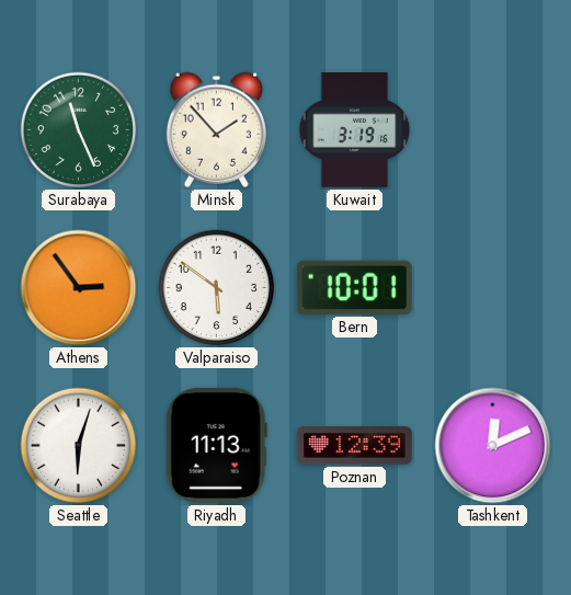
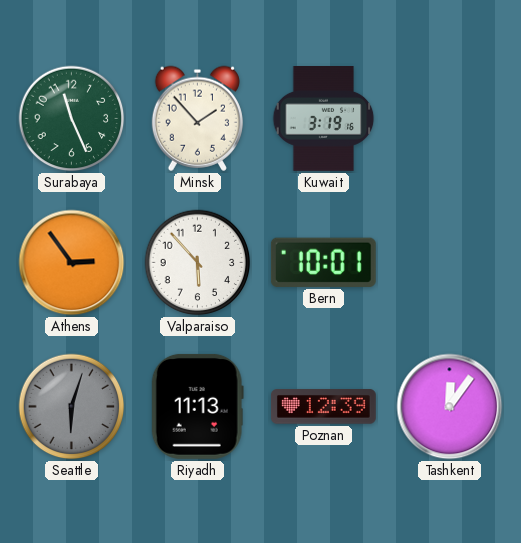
Valparaiso: 5:51 -> 5:53
Seattle dial: white -> grey
Tashkent: 12:11 -> 12:06
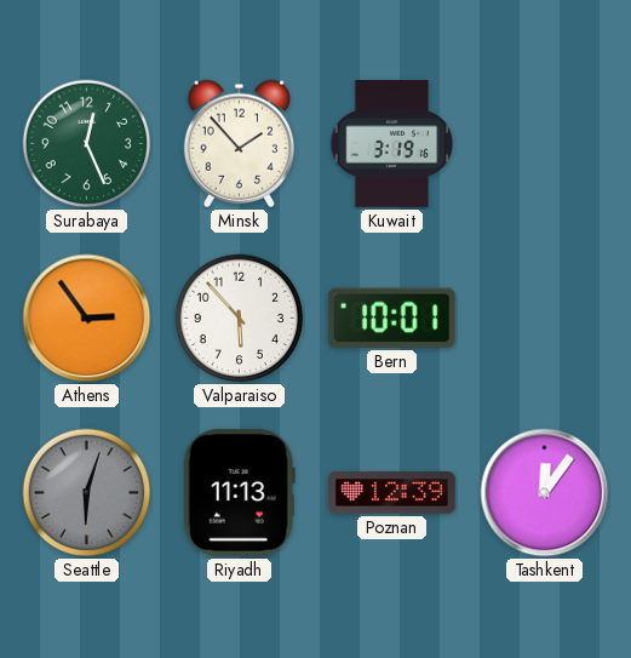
Surabaya: 11:26 -> 12:26
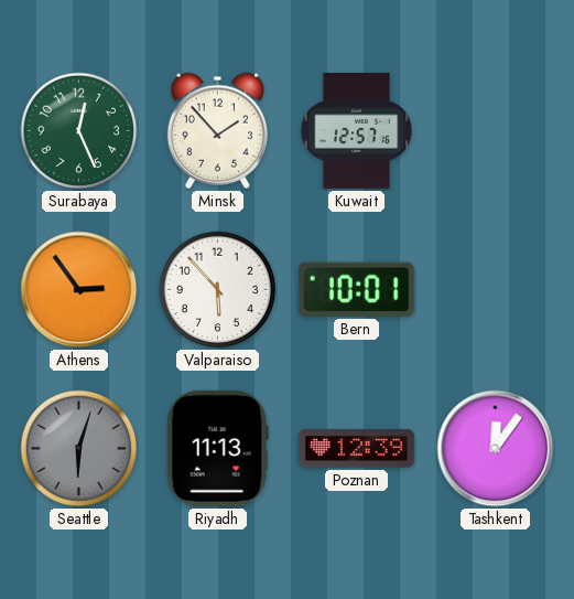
Kuwait: 3:19 -> 12:57
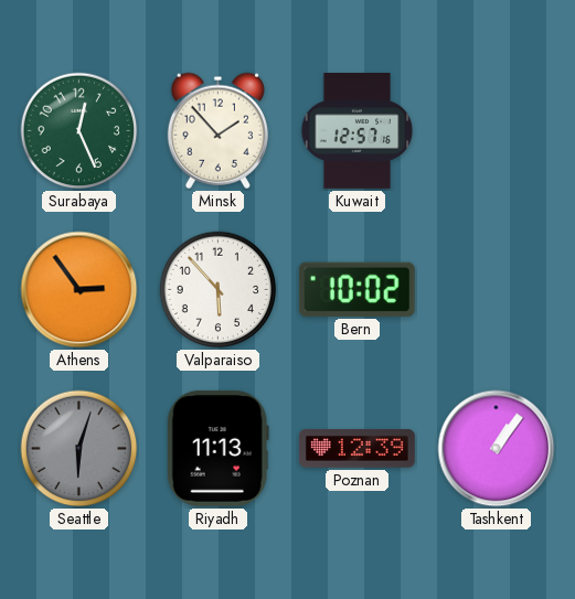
Bern: 10:01 -> 10:02
Tashkent: 12:06 -> 1:06
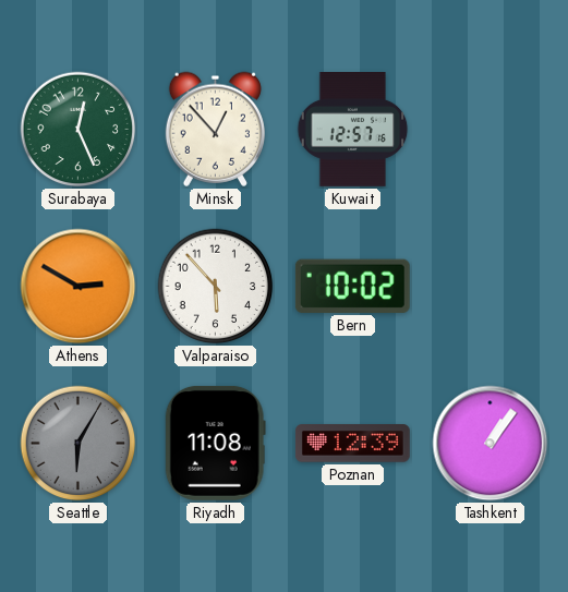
Minsk: 1:53 -> 12:53
Athens: 2:54 -> 2:50
Seattle: 6:03 -> 6:05
Riyadh: 11:13 -> 11:08
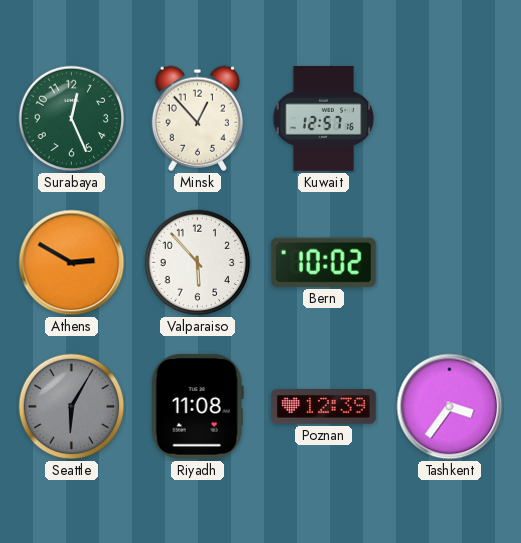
Tashkent: 1:06 -> 3:36
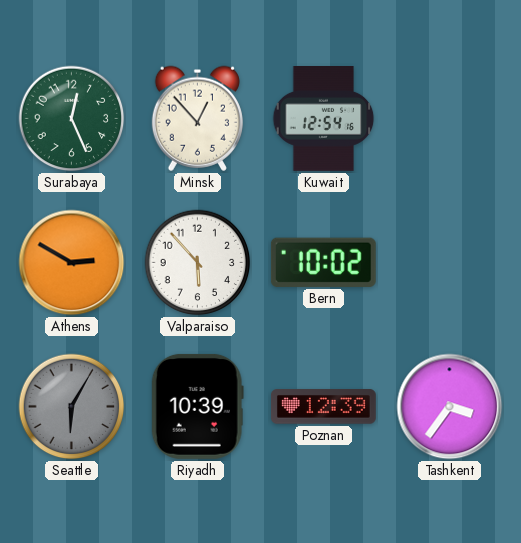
Kuwait: 12:57 -> 12:54
Riyadh: 11:08 -> 10:39
